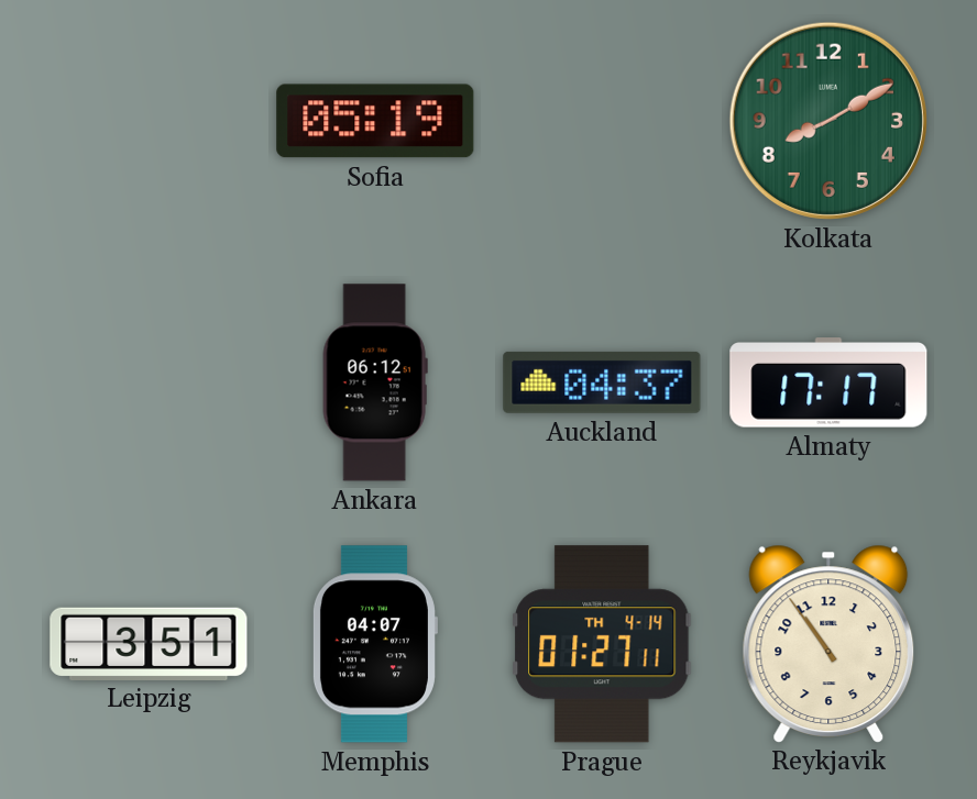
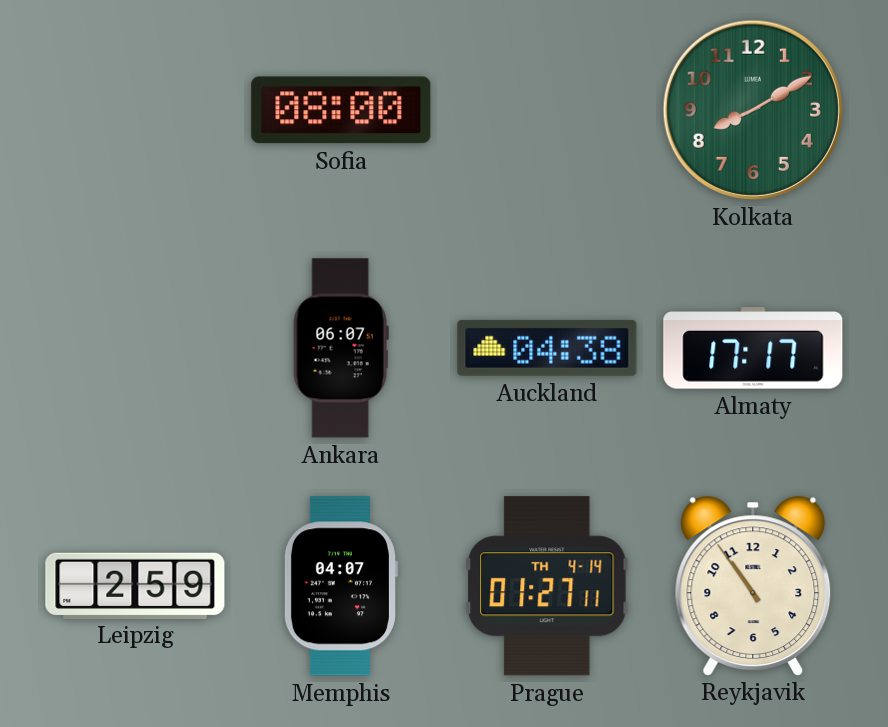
Sofia: 05:19 -> 08:00
Ankara: 06:12 -> 06:07
Auckland: 04:37 -> 04:38
Leipzig: 3:51 -> 2:59
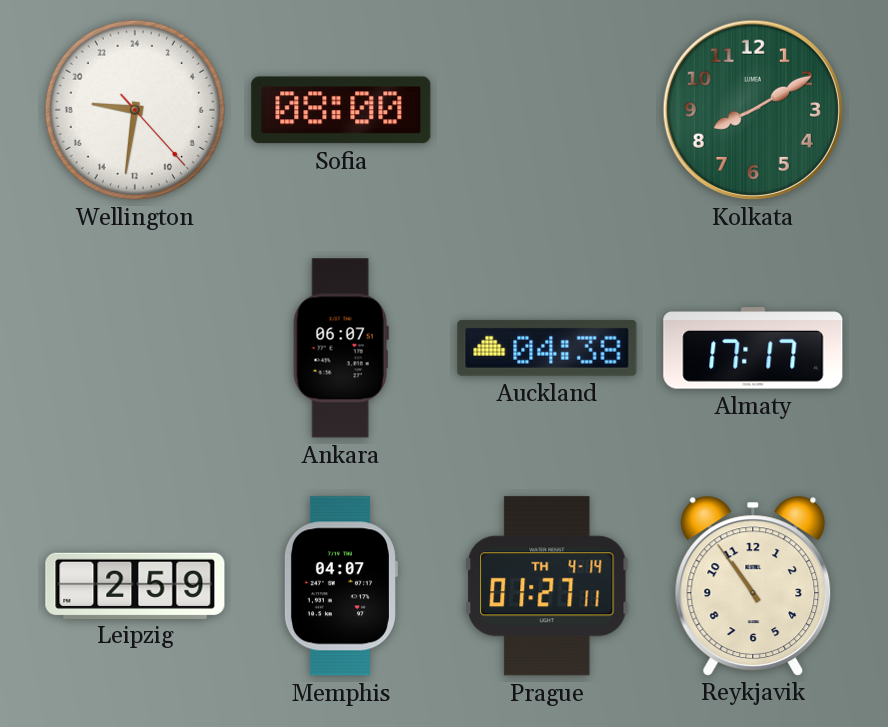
Wellington: none -> 18:31
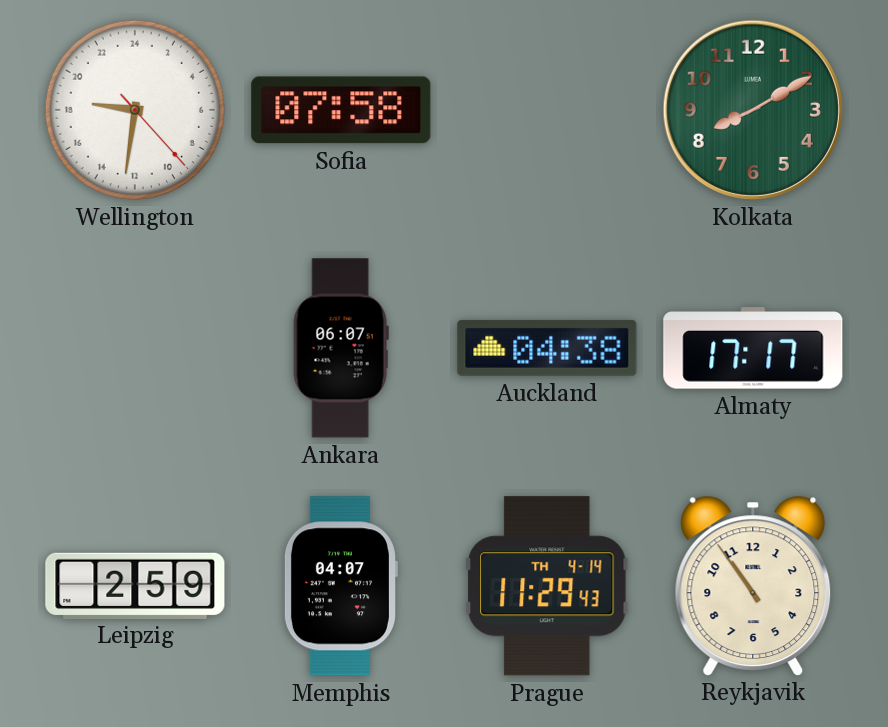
Sofia: 08:00 -> 07:58
Prague: 01:27 -> 11:29
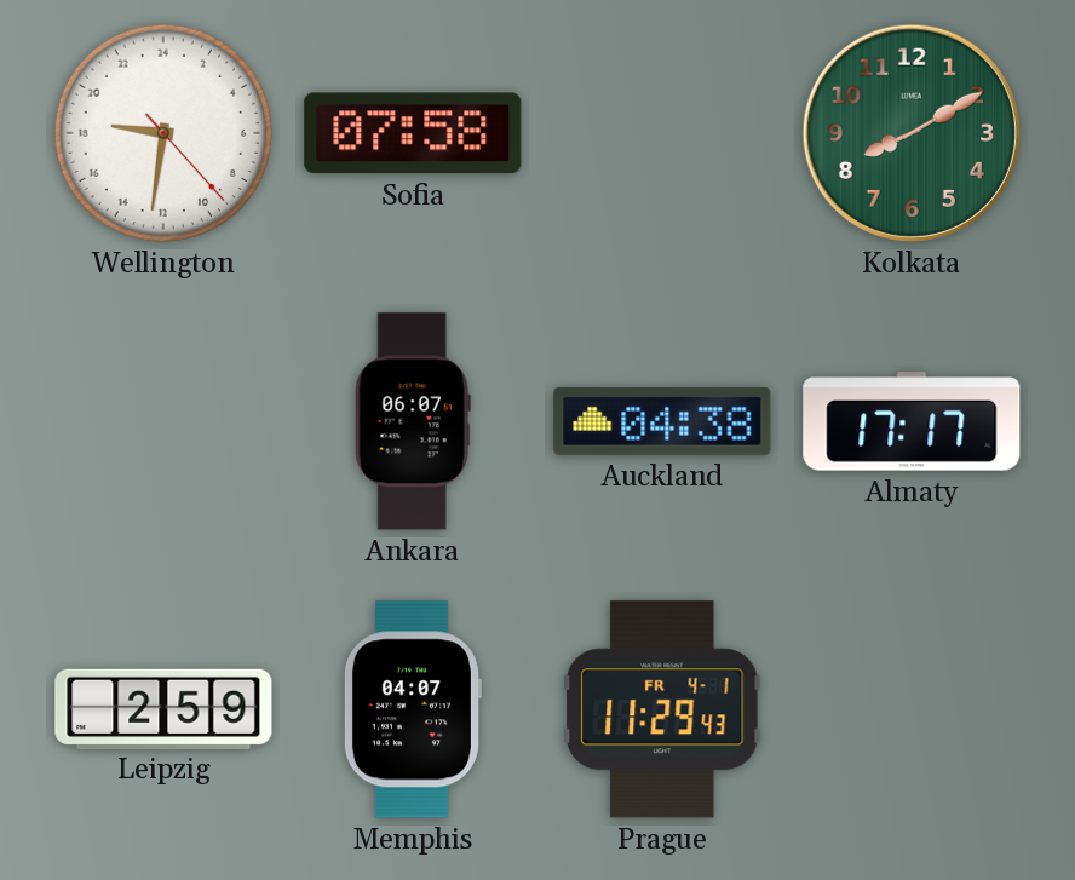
Prague date: TH 4-14 -> FR 4-1
Reykjavik: 10:54 -> none
